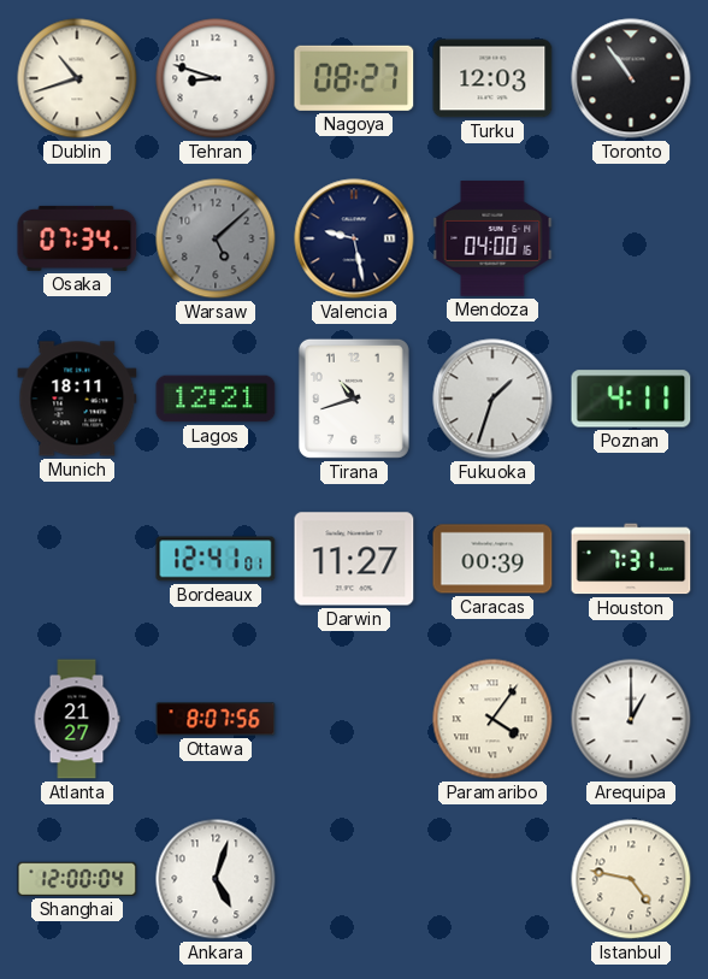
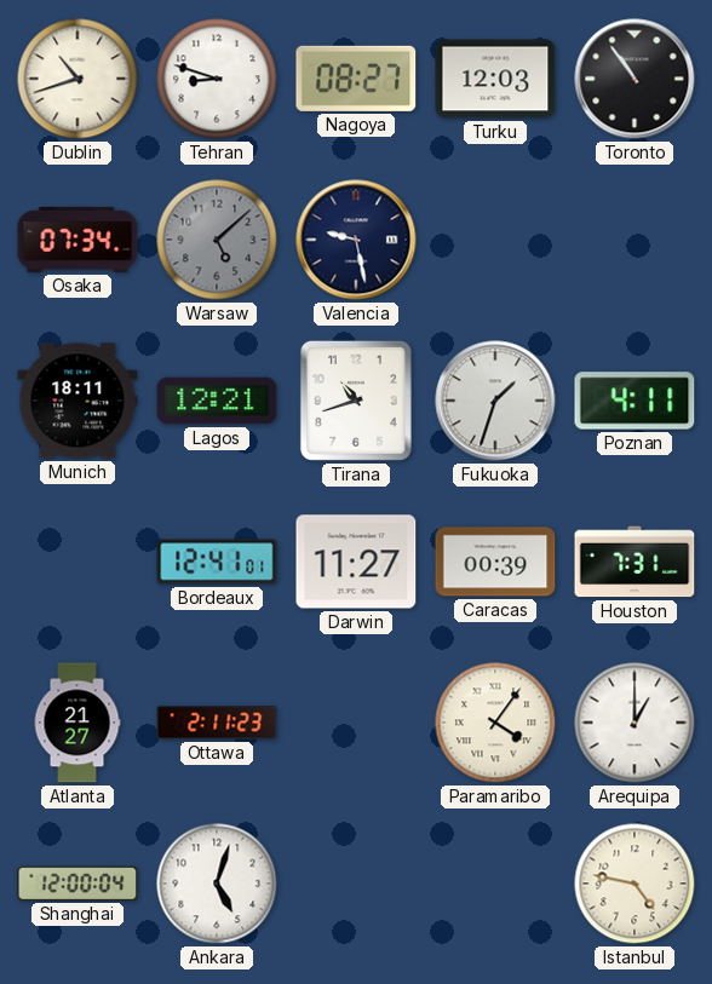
Mendoza: 04:00 -> none
Ottawa: 8:07 -> 2:11
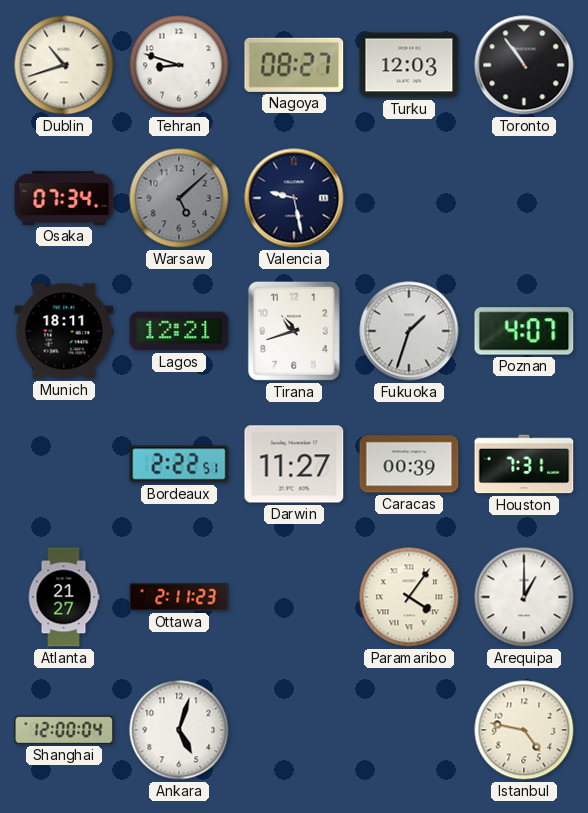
Poznan: 4:11 -> 4:07
Bordeaux: 12:41 -> 2:22
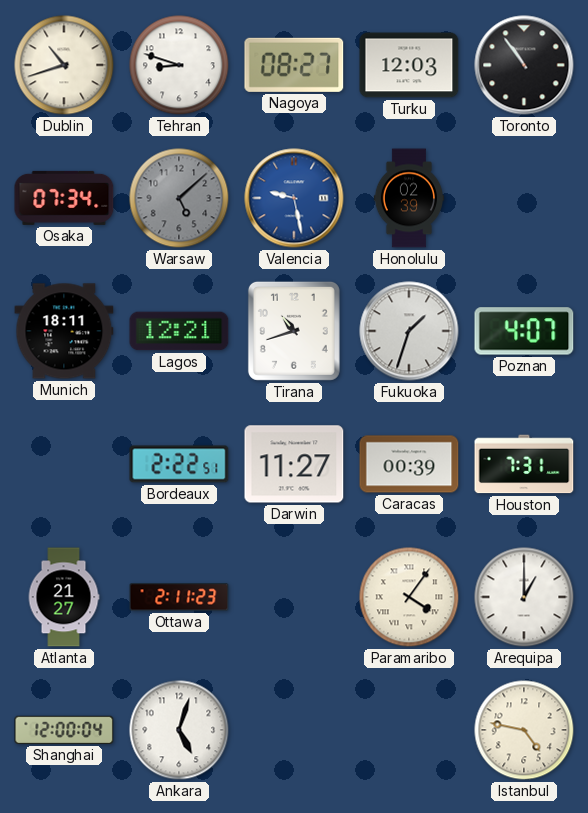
Valencia dial: navy -> blue
Honolulu: none -> 02:39
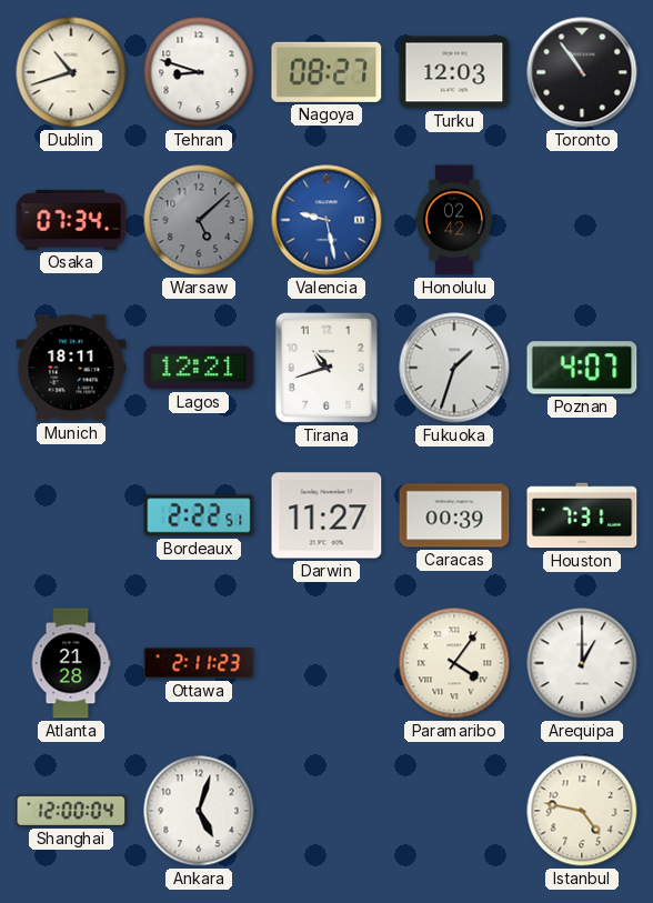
Honolulu: 02:39 -> 02:42
Atlanta: 21:27 -> 21:28
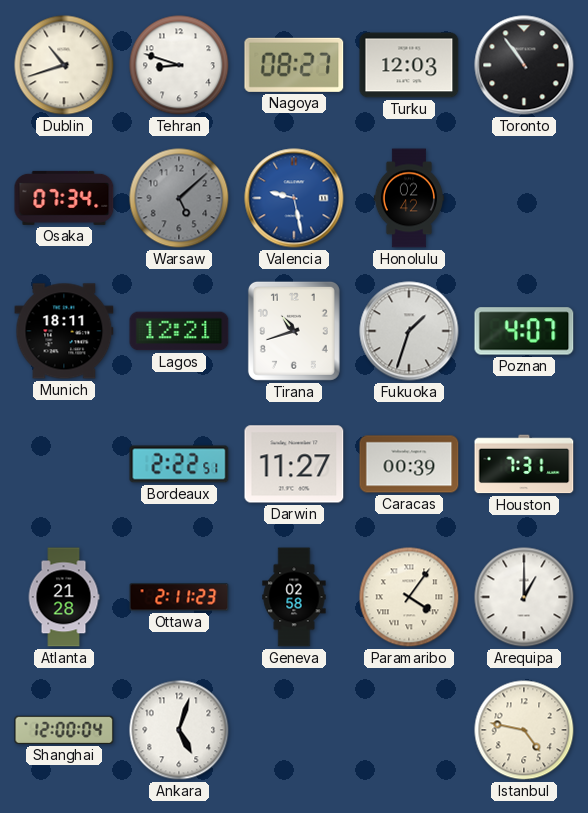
Geneva: none -> 02:58
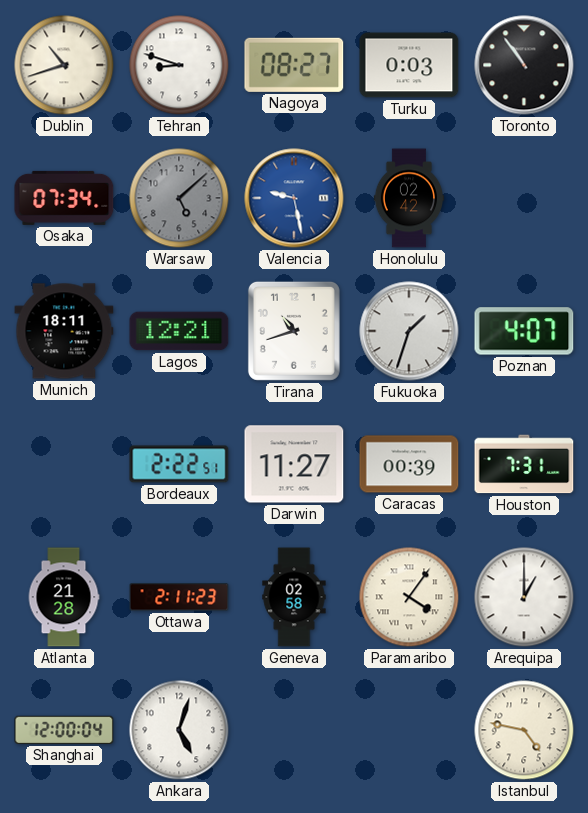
Turku: 12:03 -> 0:03
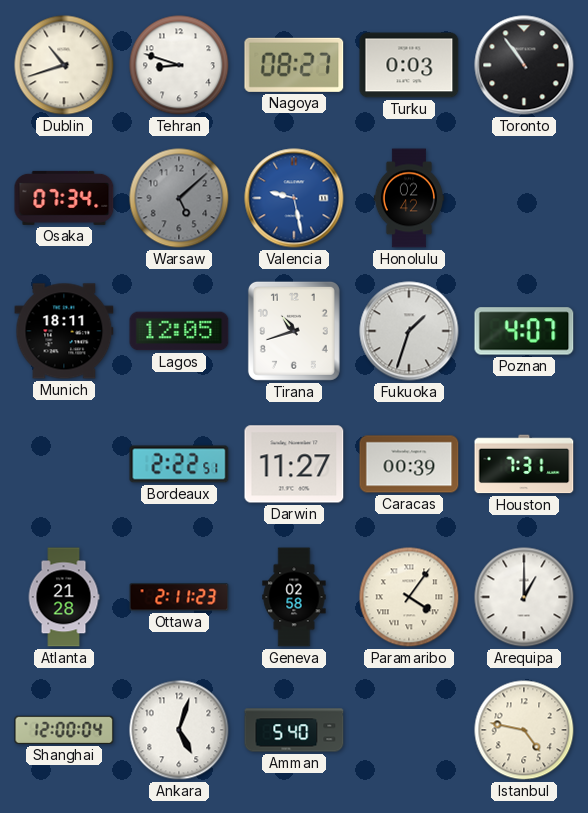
Lagos: 12:21 -> 12:05
Amman: none -> 5:40
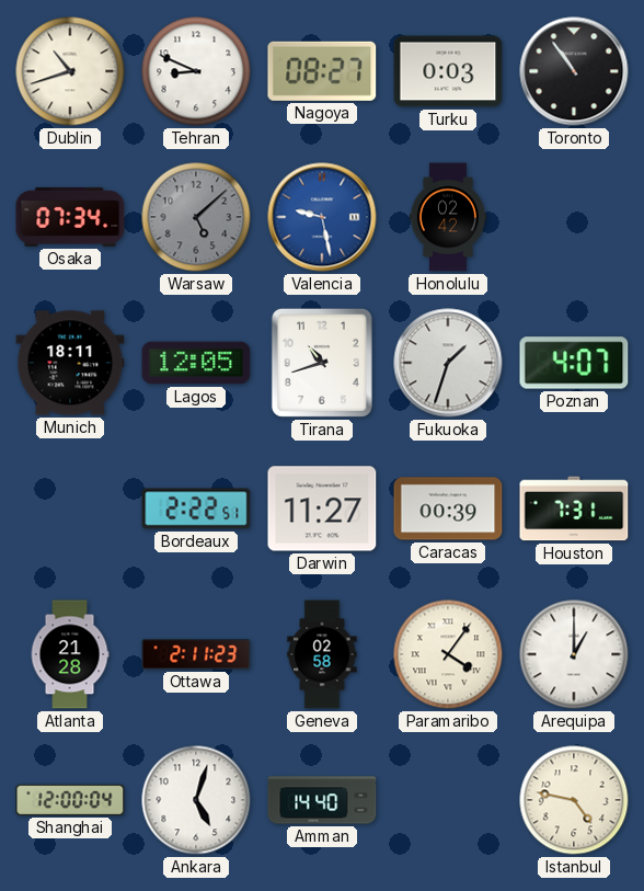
Tehran: 8:48 -> 8:49
Amman: 5:40 -> 14:40
